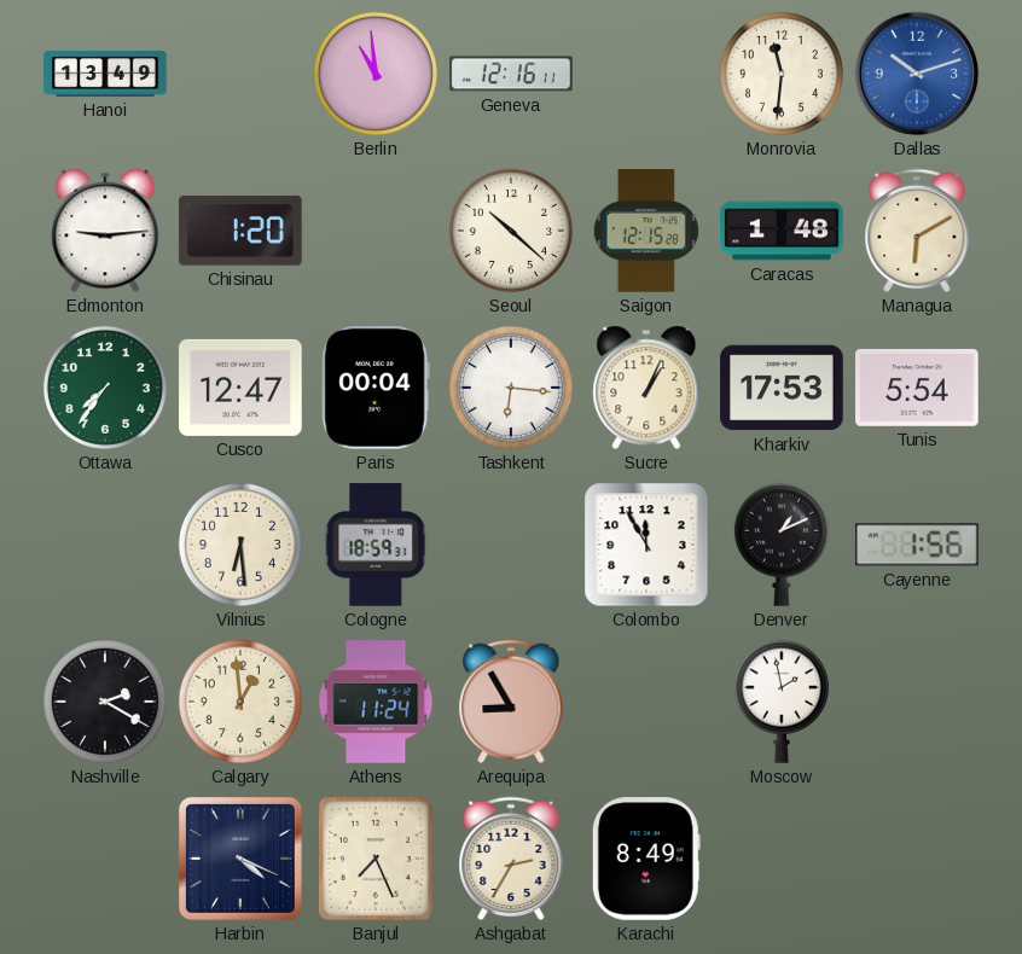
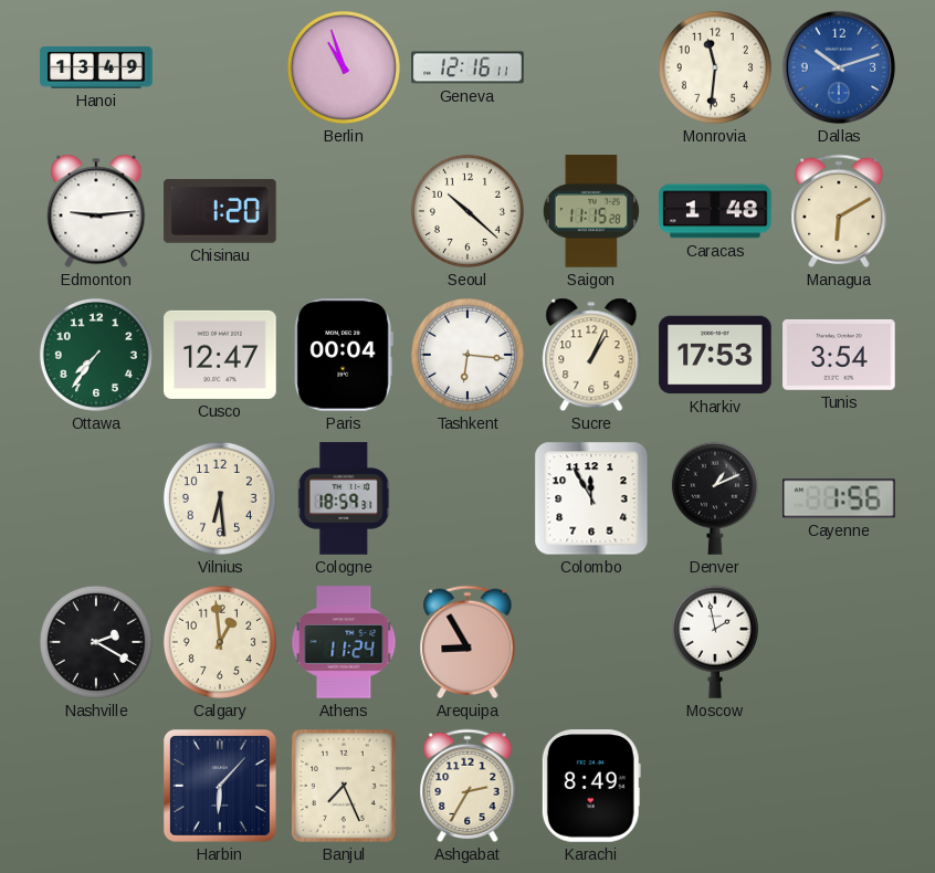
Berlin: 10:59 -> 10:57
Saigon: 12:15 -> 11:15
Tunis: 5:54 -> 3:54
Harbin: 4:19 -> 6:07
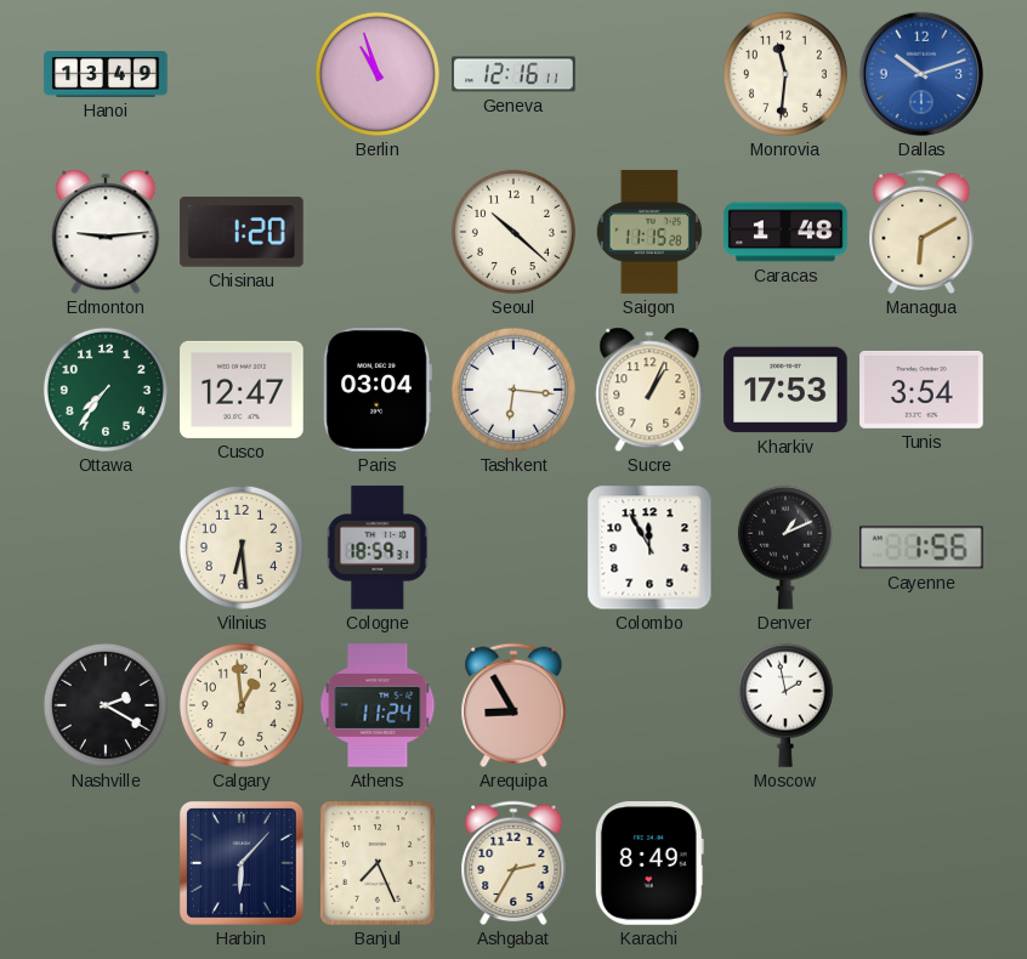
Paris: 00:04 -> 03:04
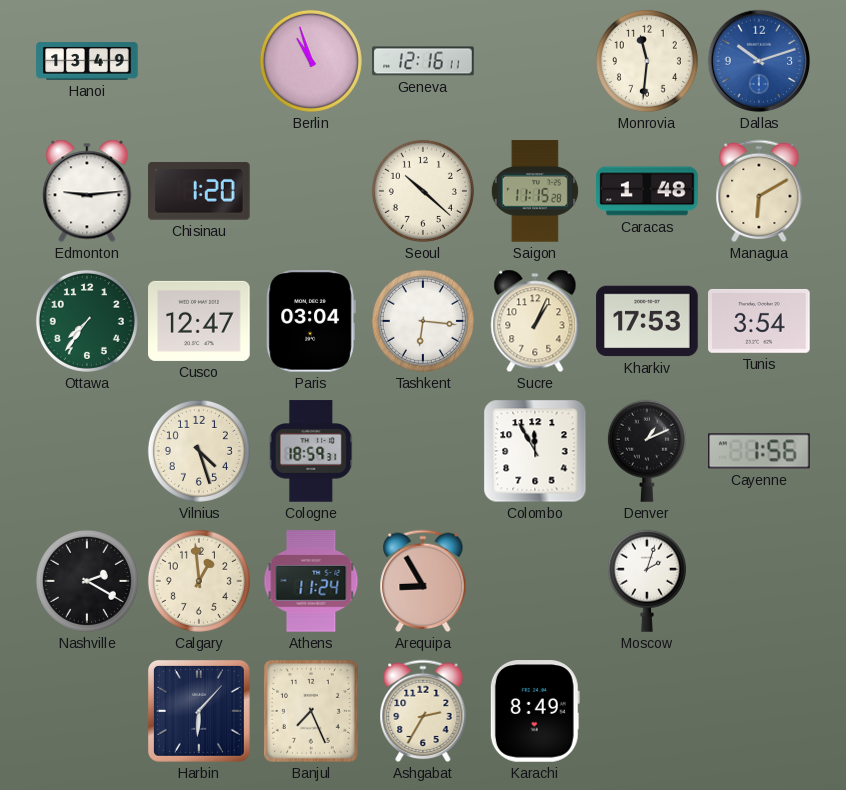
Vilnius: 6:29 -> 4:27
Moscow: 1:58 -> 2:03
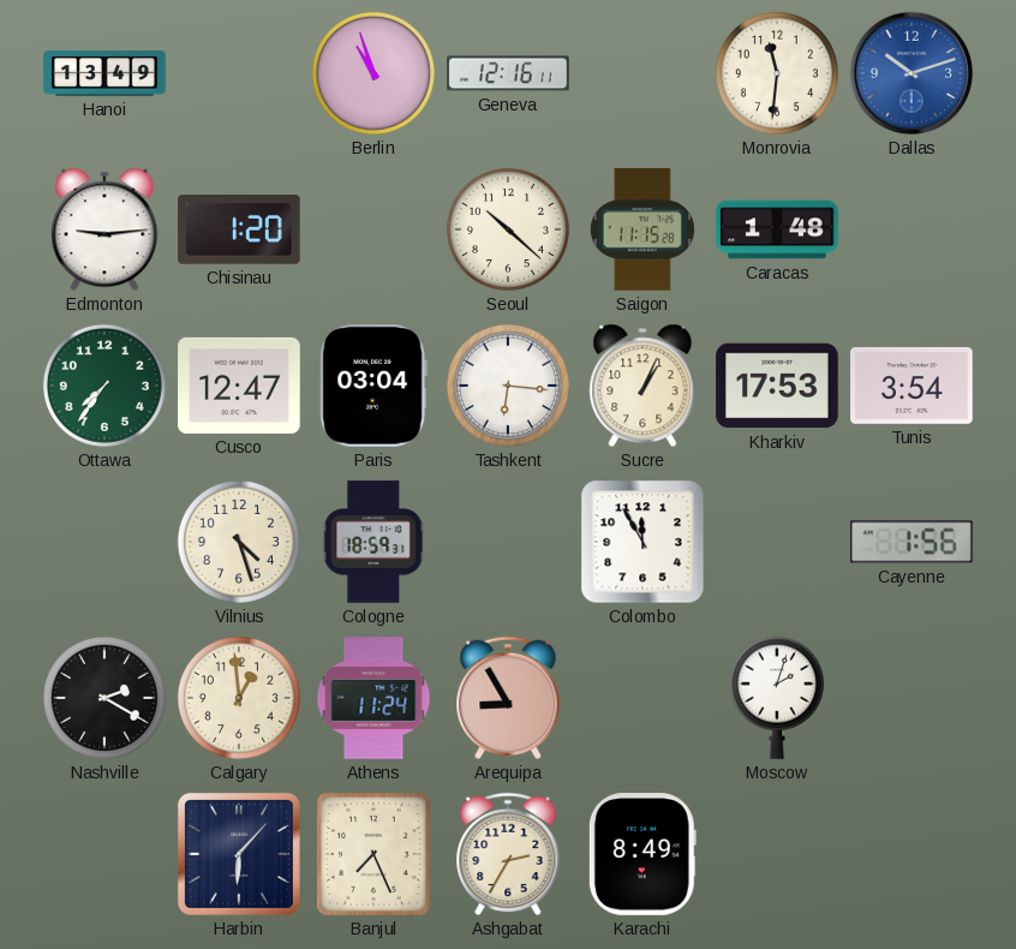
Managua: 6:10 -> none
Denver: 1:11 -> none
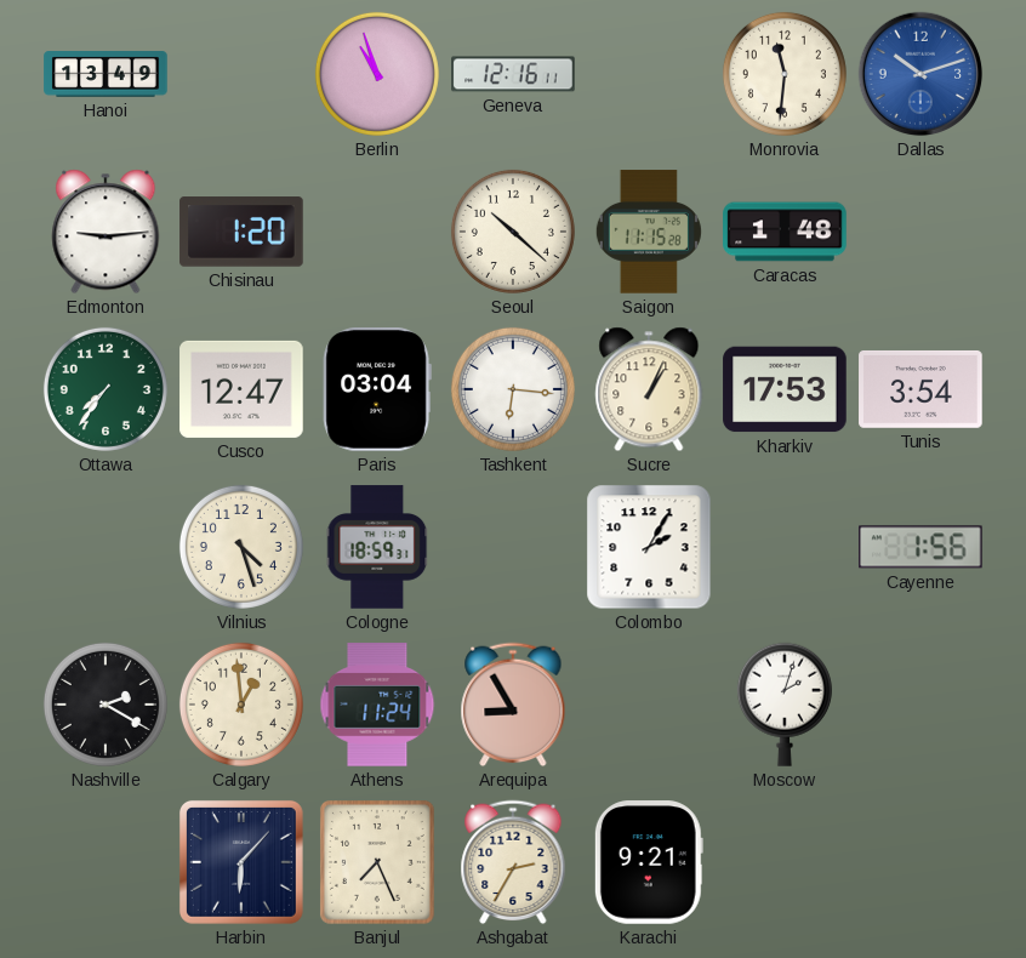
Colombo: 11:55 -> 2:05
Karachi: 8:49 -> 9:21
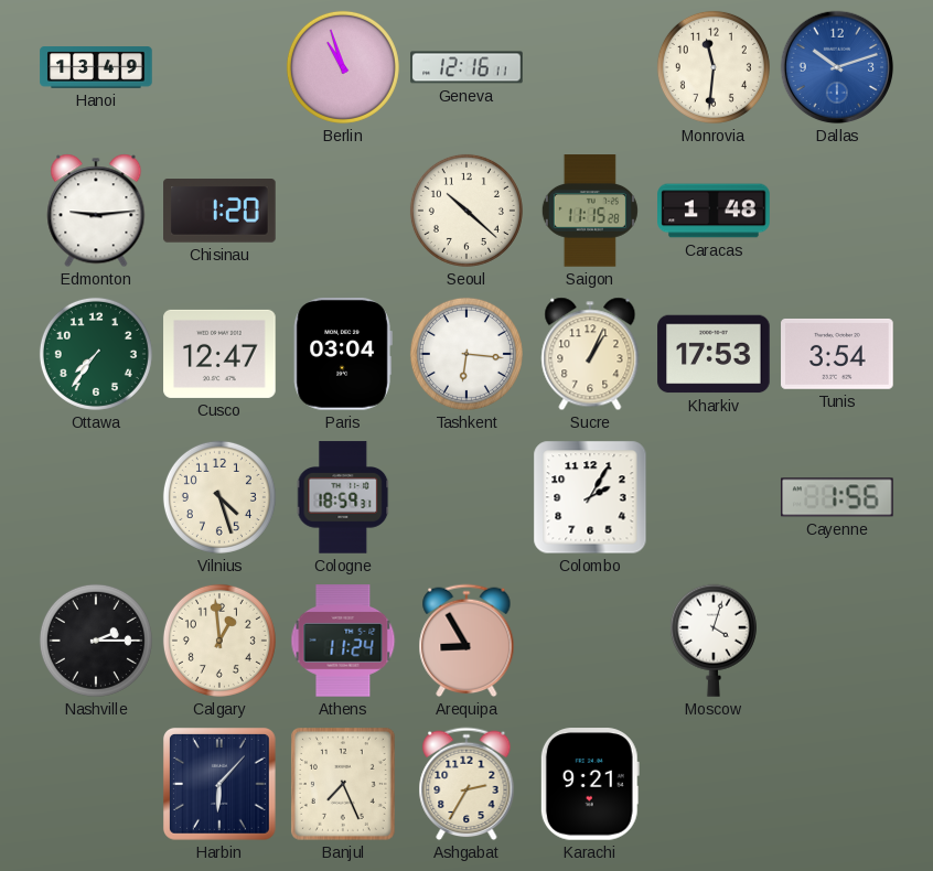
Nashville: 2:20 -> 2:15
Moscow: 2:03 -> 4:03
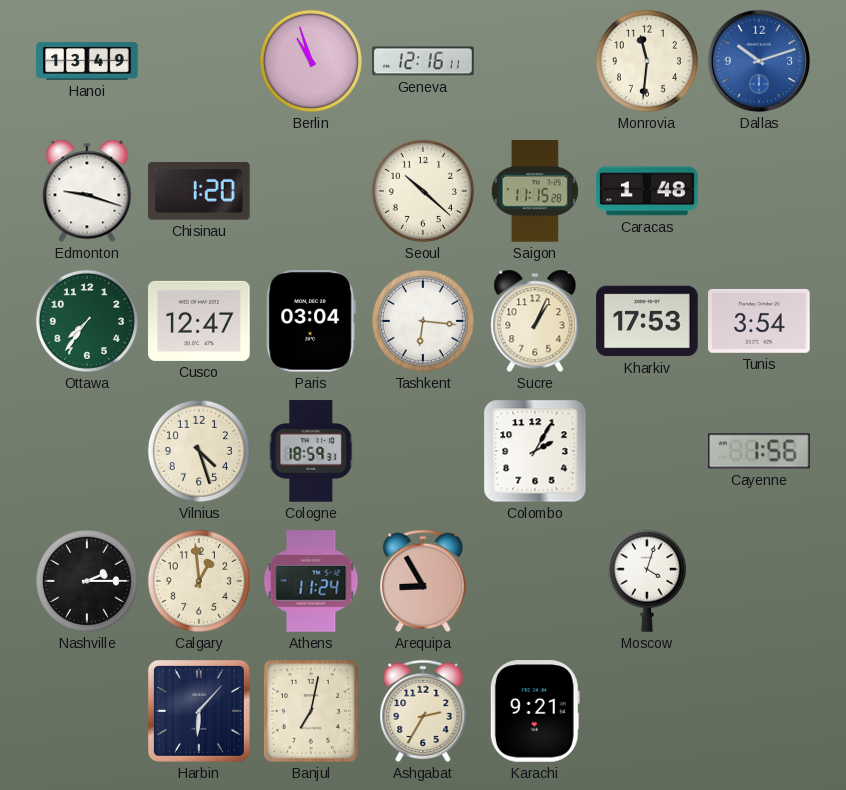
Edmonton: 9:14 -> 9:18
Banjul: 7:26 -> 7:02
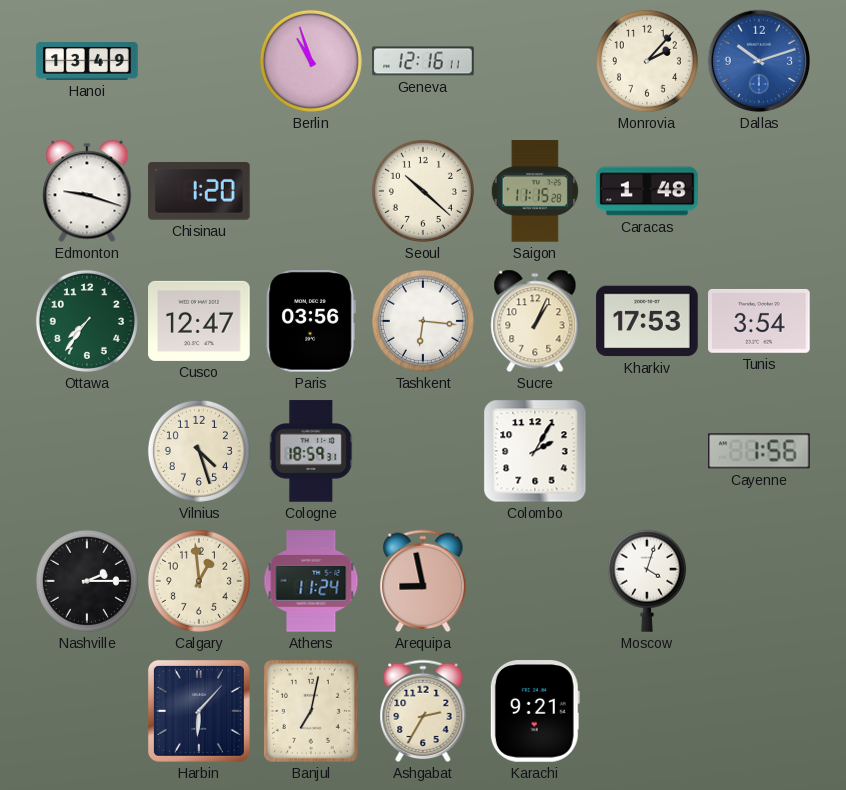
Monrovia: 11:31 -> 2:07
Paris: 03:04 -> 03:56
Arequipa: 8:55 -> 8:58
